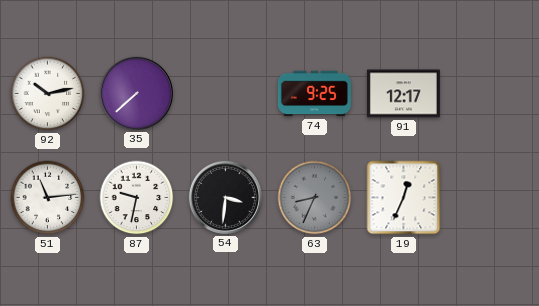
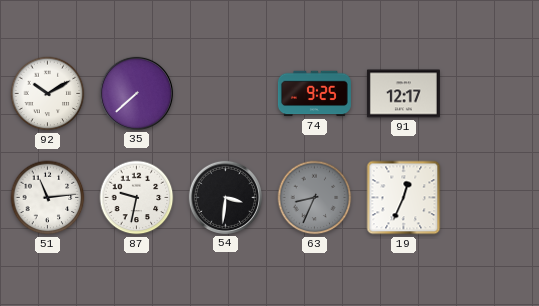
92: 10:13 -> 10:10
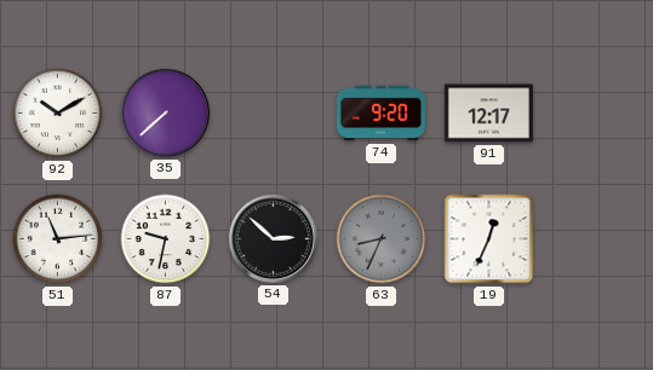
74: 9:25 -> 9:20
54: 3:31 -> 2:52
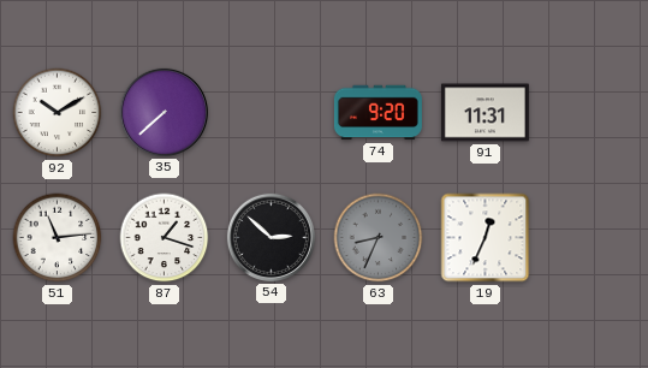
91: 12:17 -> 11:31
87: 9:32 -> 1:18
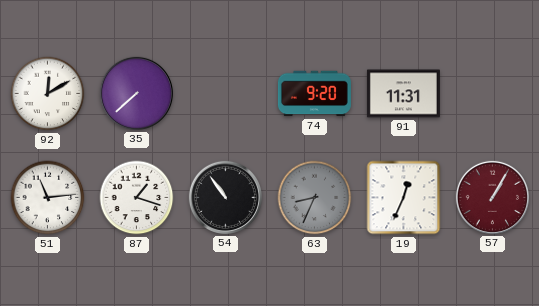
92: 10:10 -> 12:10
54: 2:52 -> 10:54
57: none -> 1:05
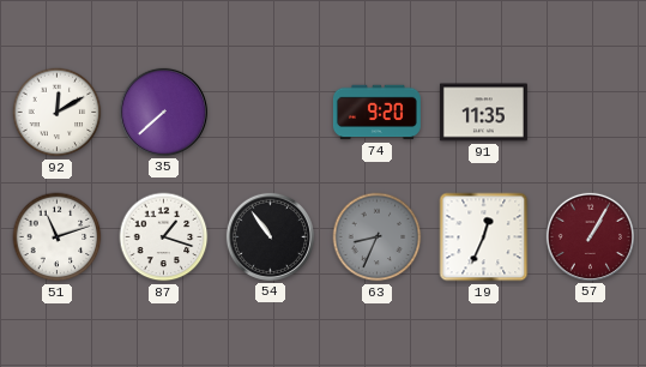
91: 11:31 -> 11:35
51: 11:14 -> 11:12
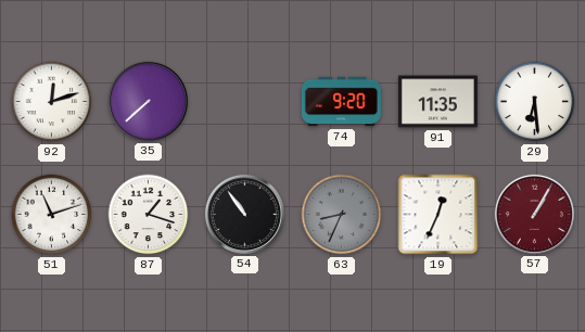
92: 12:10 -> 12:12
29: none -> 6:29
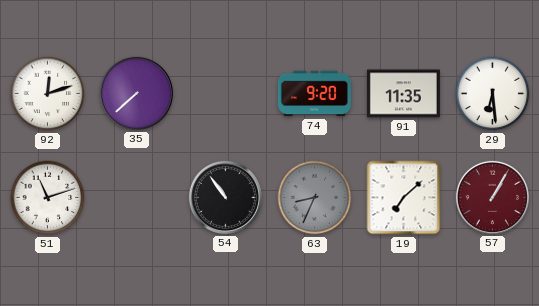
87: 1:18 -> none
19: 12:34 -> 7:08
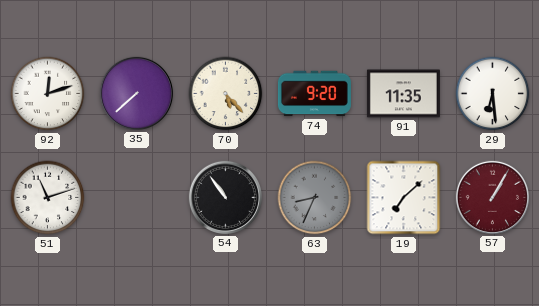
70: none -> 5:23
